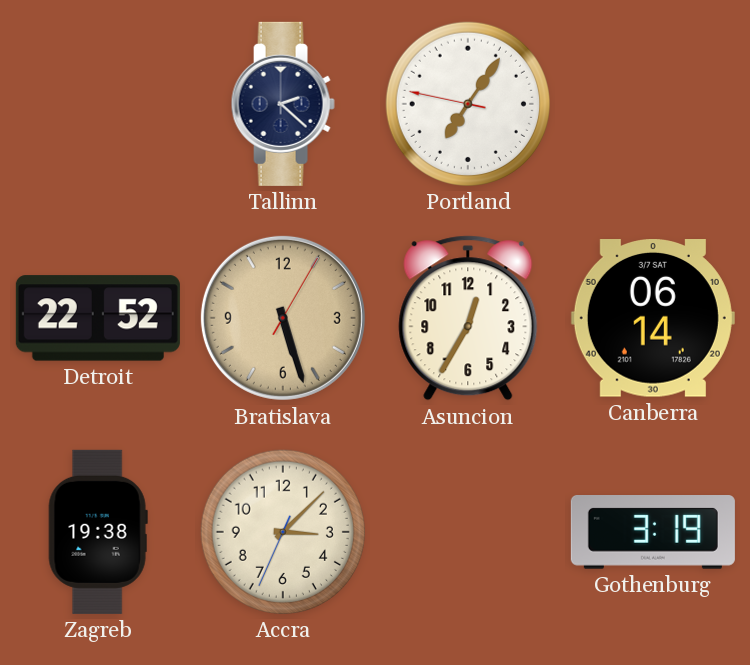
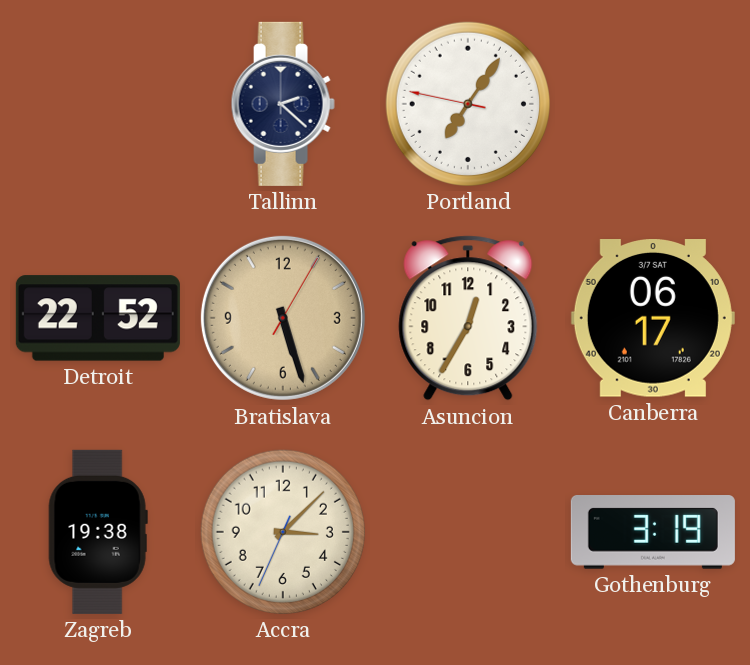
Canberra: 06:14 -> 06:17
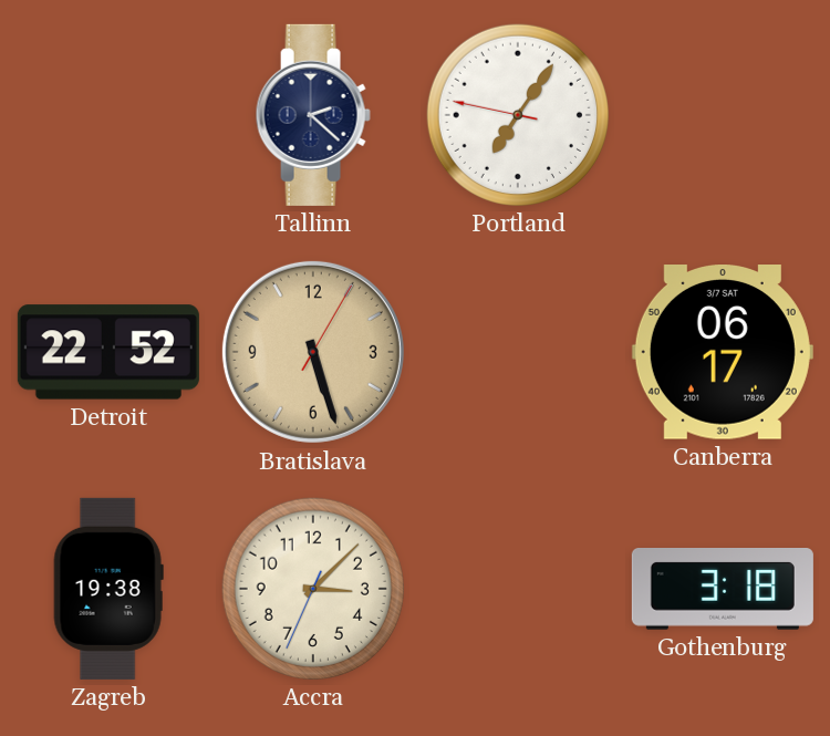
Asuncion: 12:35 -> none
Gothenburg: 3:19 -> 3:18
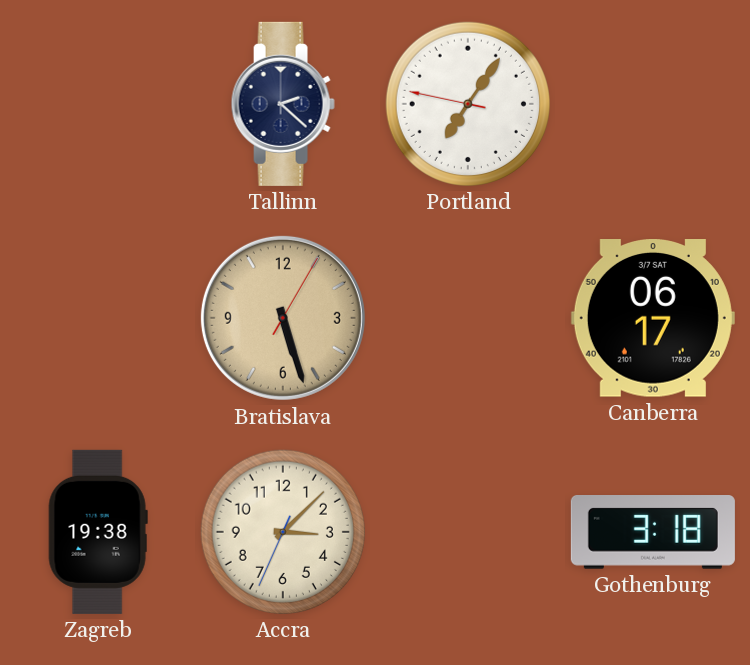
Detroit: 22:52 -> none
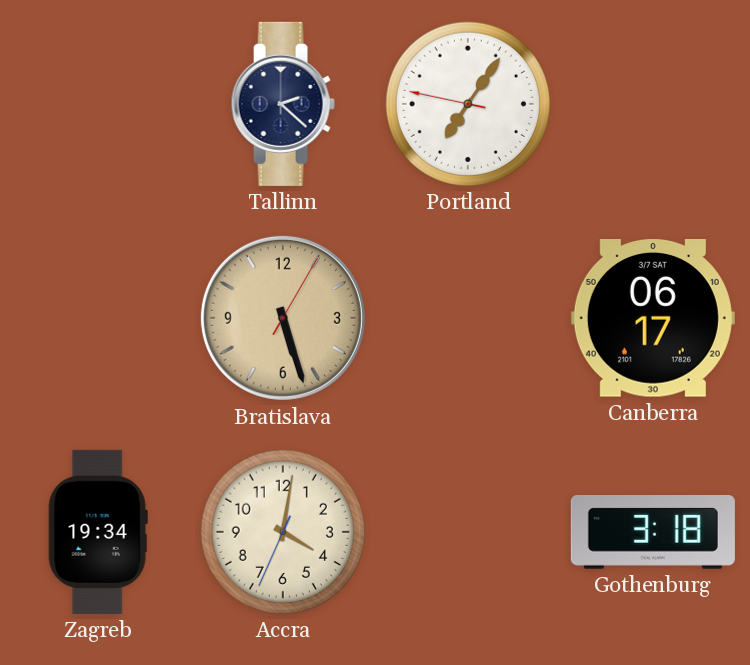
Zagreb: 19:38 -> 19:34
Accra: 3:07 -> 4:01
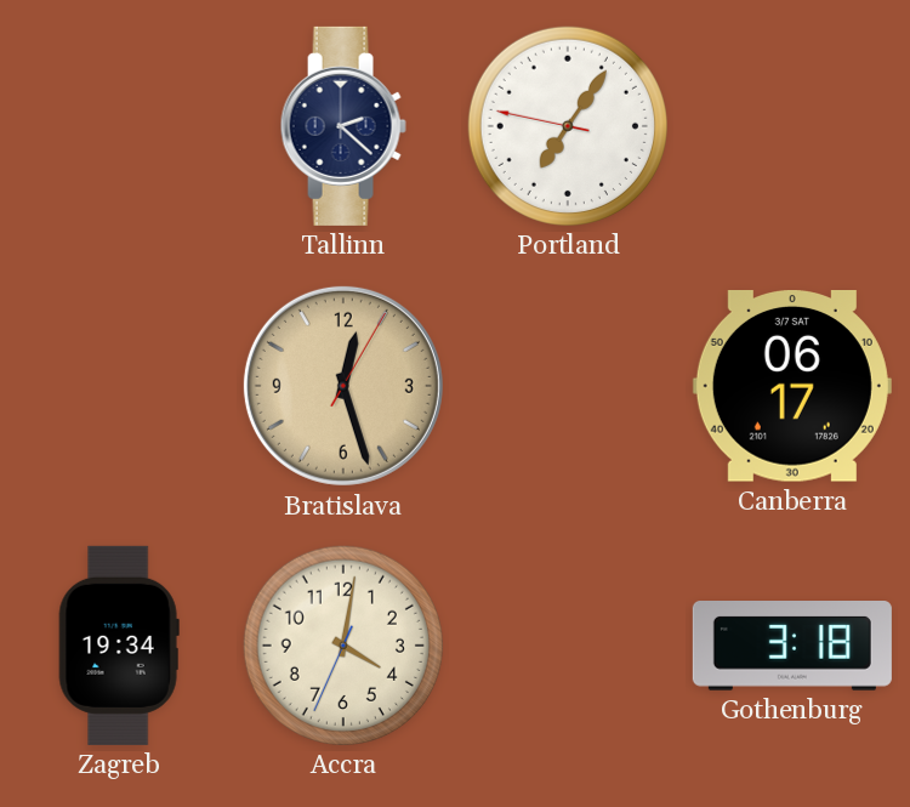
Bratislava: 5:27 -> 12:27
